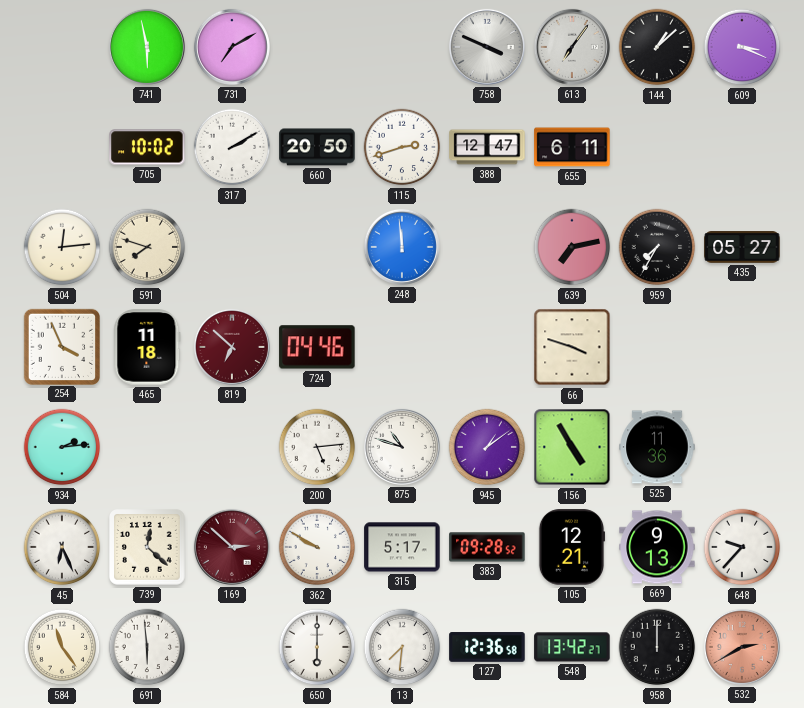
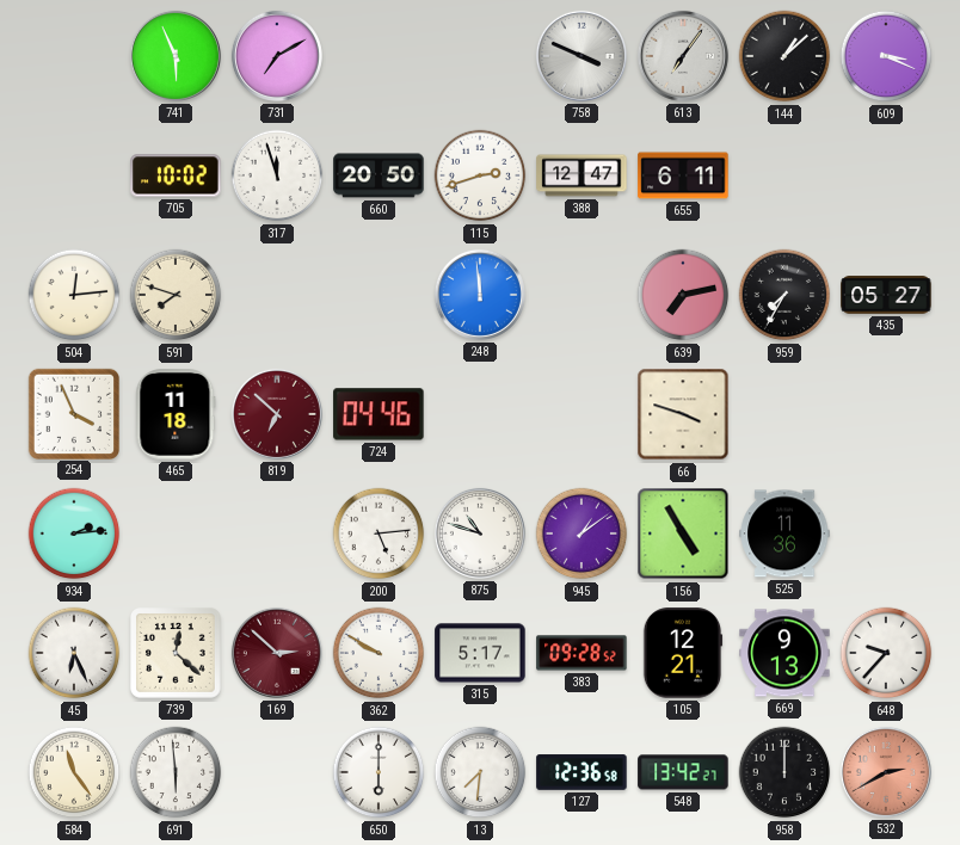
741: 5:58 -> 5:56
317: 2:10 -> 11:57
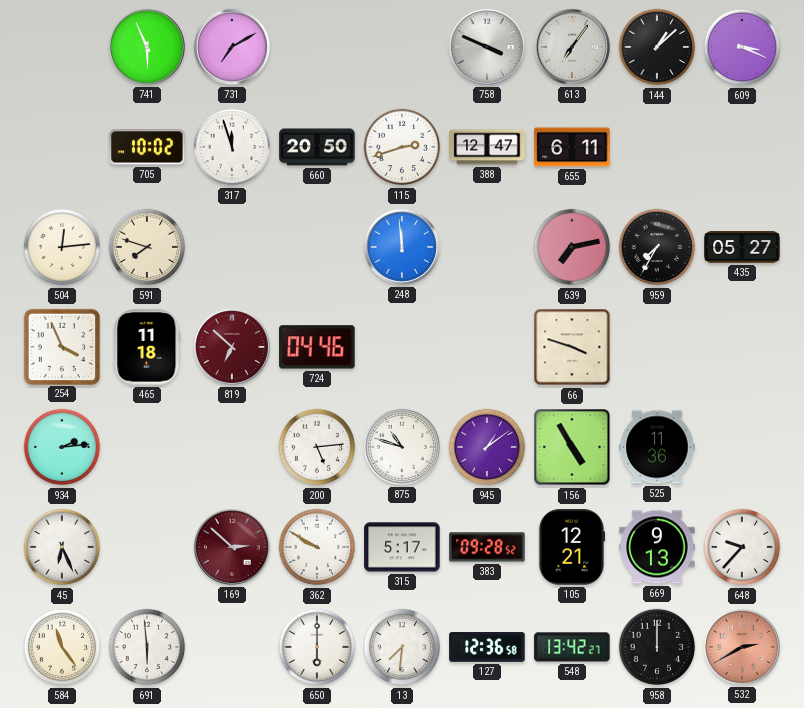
739: 12:22 -> none
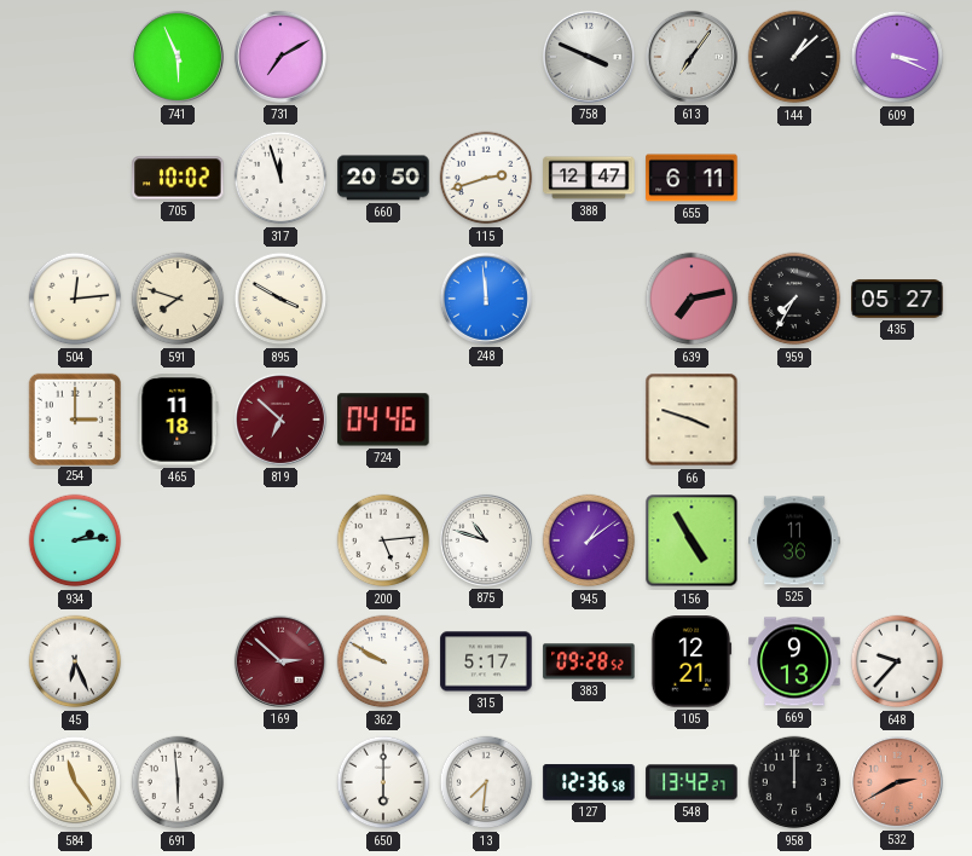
895: none -> 3:50
254: 3:56 -> 3:00
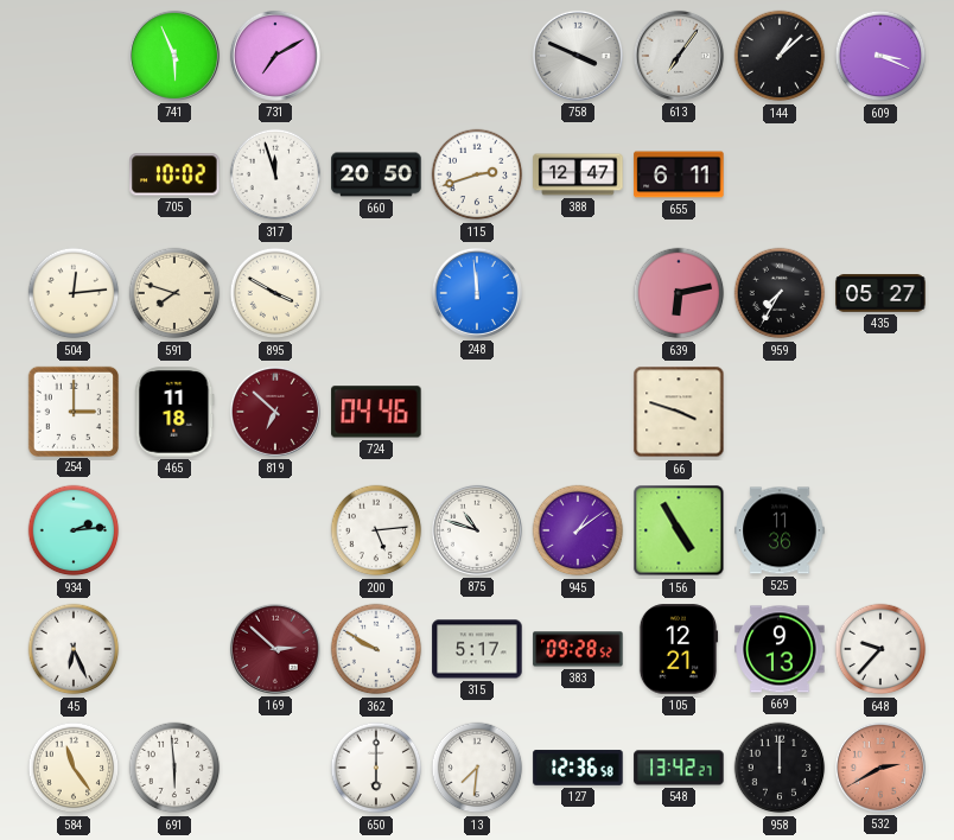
639: 7:13 -> 6:13
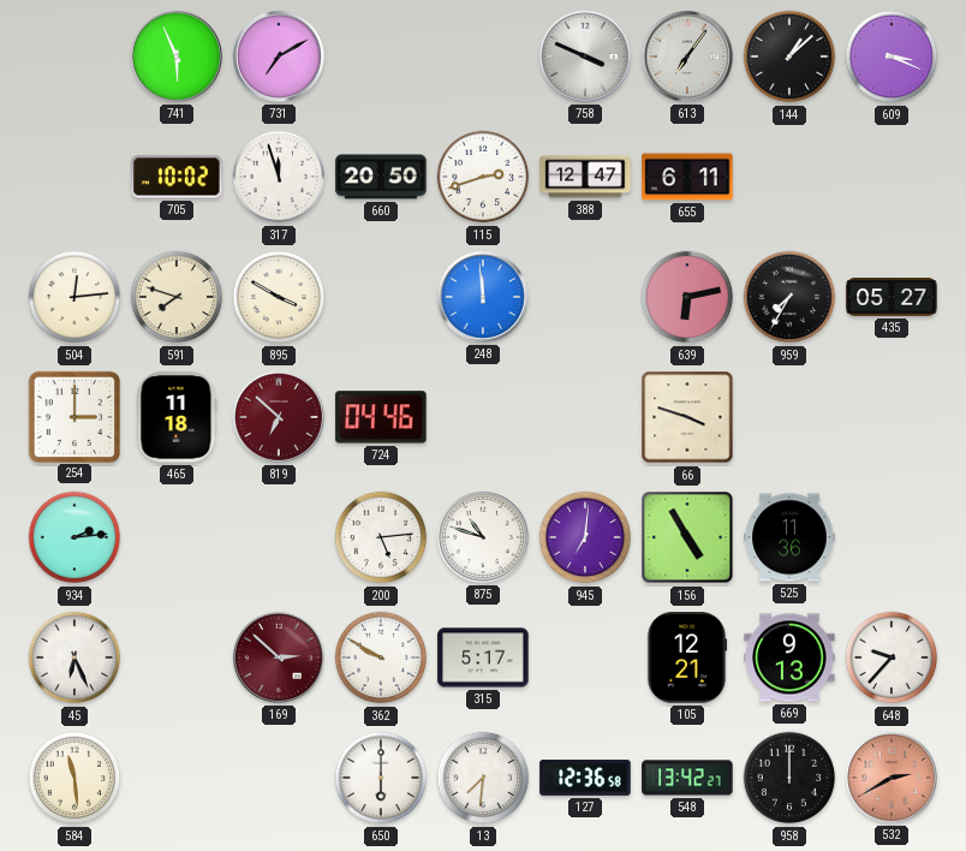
945: 1:09 -> 7:01
383: 09:28 -> none
584: 11:24 -> 11:29
691: 5:59 -> none
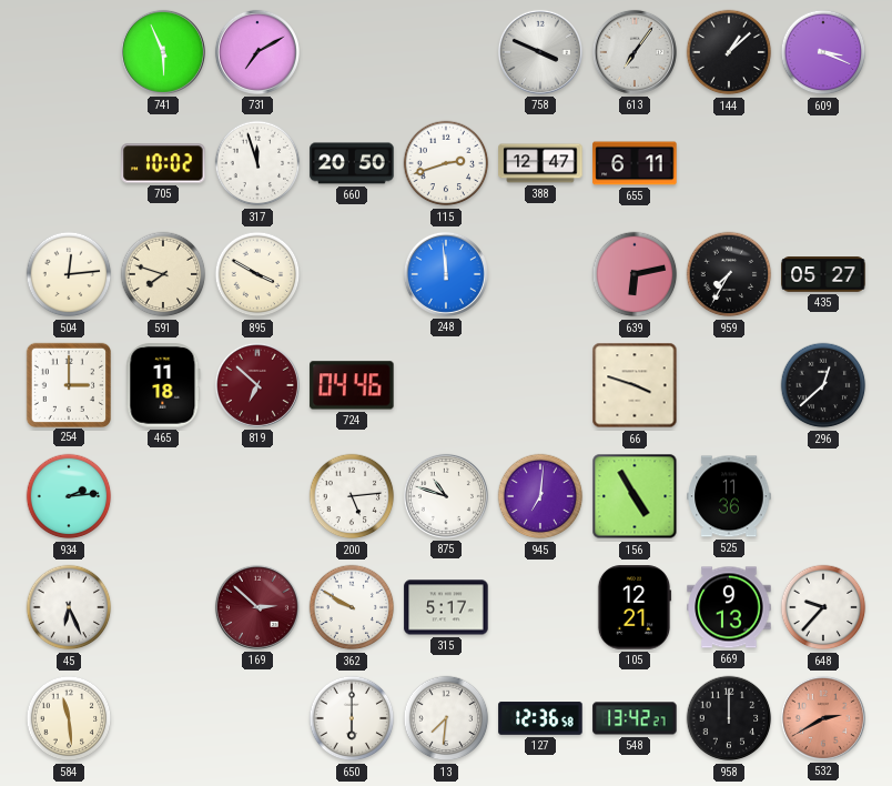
296: none -> 12:38
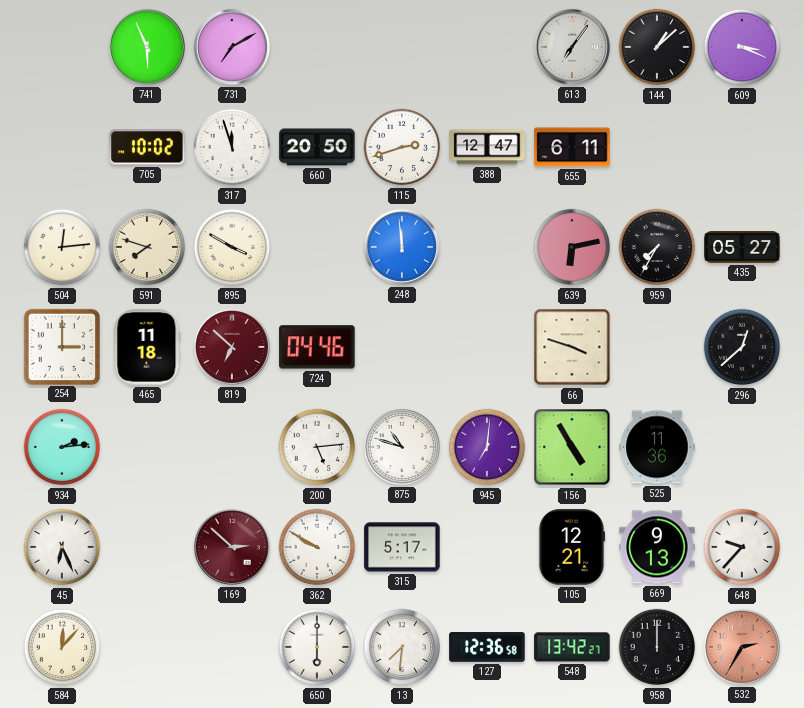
758: 3:49 -> none
584: 11:29 -> 12:07
532: 2:40 -> 2:35
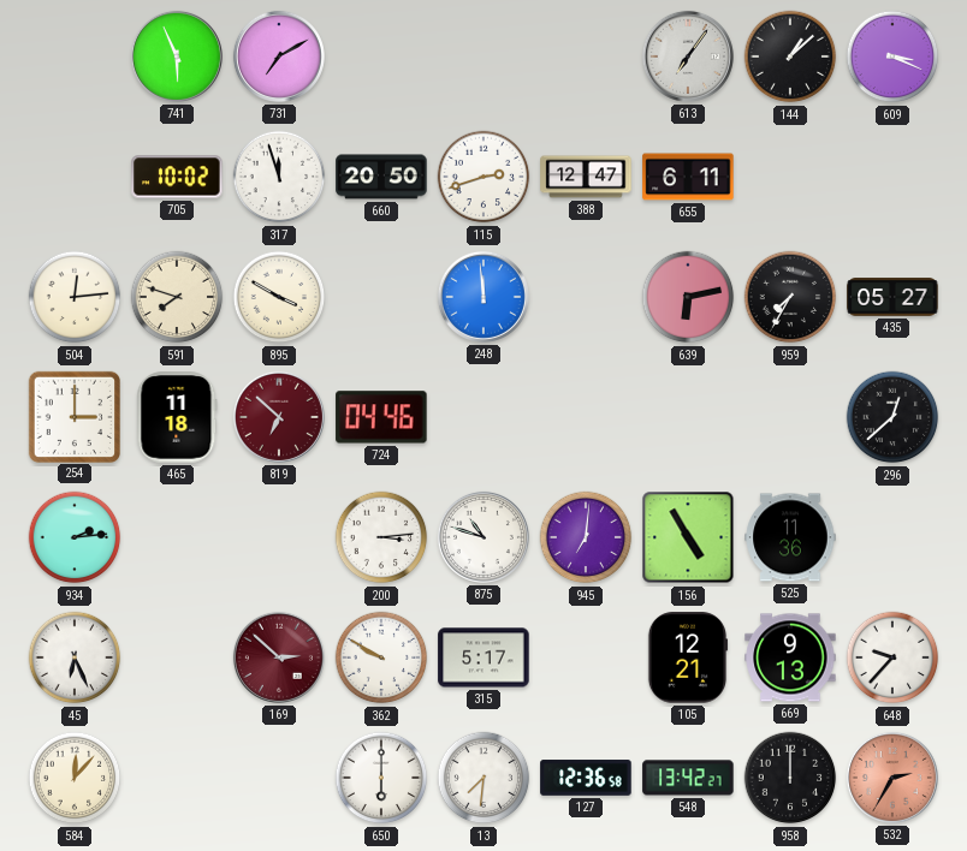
66: 3:48 -> none
200: 5:14 -> 3:14
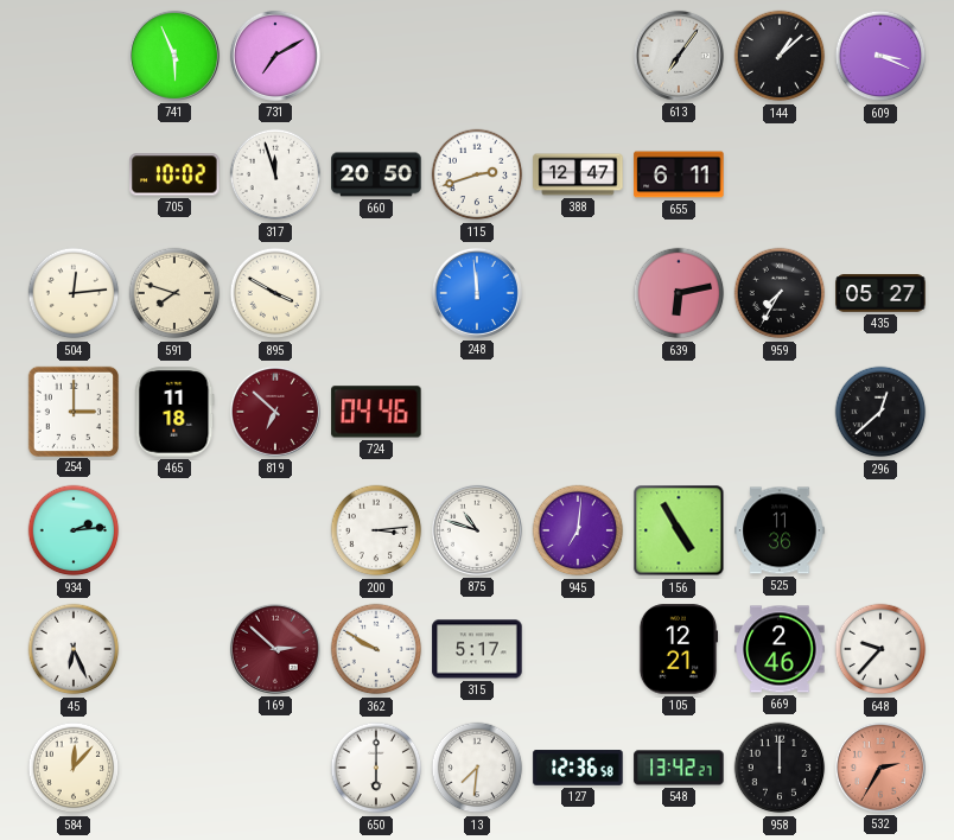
669: 9:13 -> 2:46
